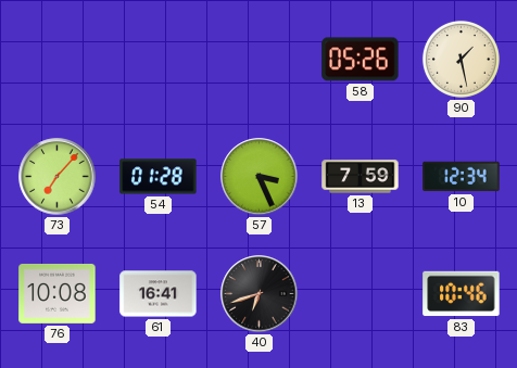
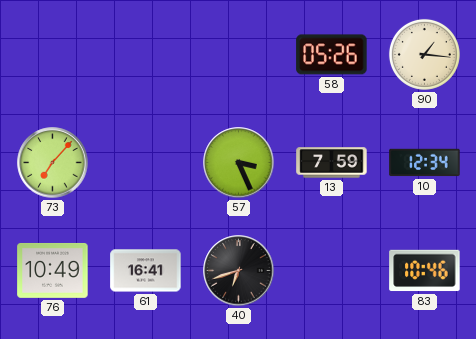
90: 1:28 -> 1:16
54: 01:28 -> none
76: 10:08 -> 10:49
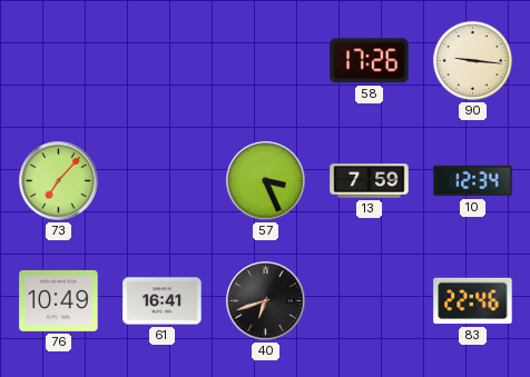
58: 05:26 -> 17:26
90: 1:16 -> 9:16
83: 10:46 -> 22:46
